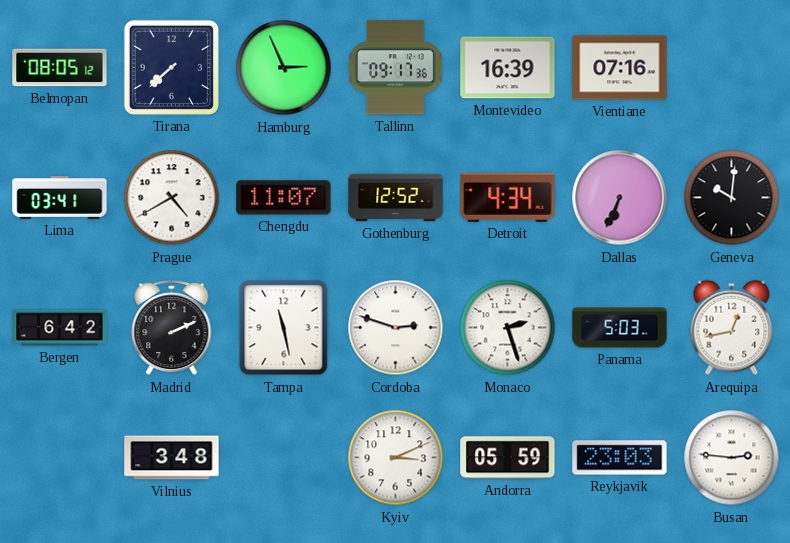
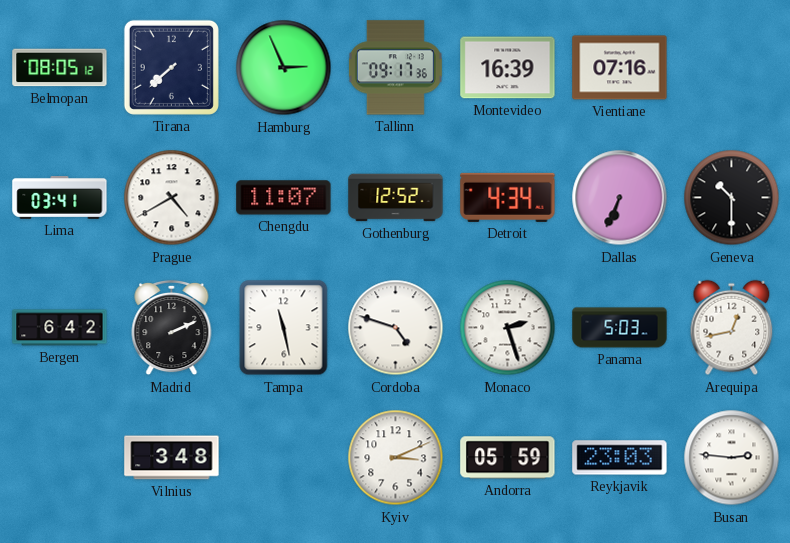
Geneva: 10:01 -> 10:30
Cordoba: 2:48 -> 4:48
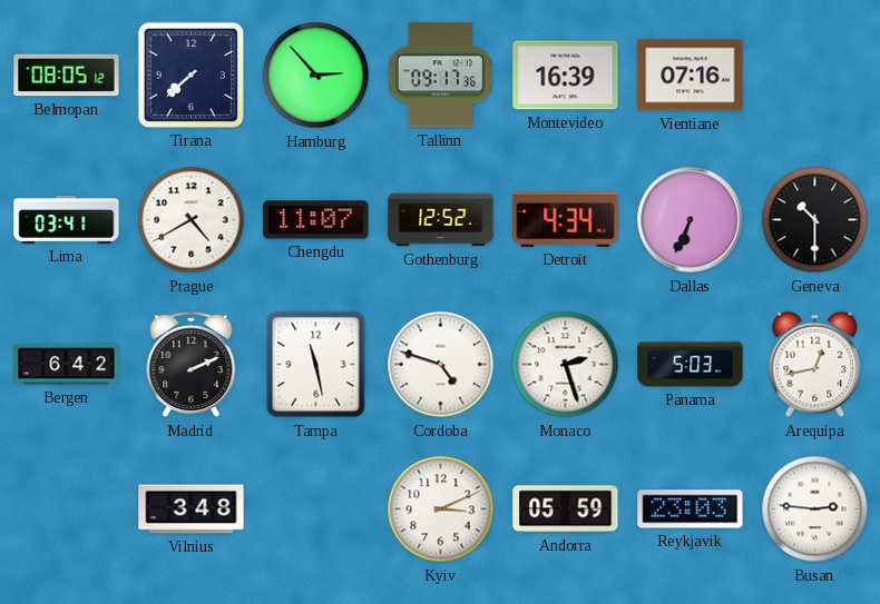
Hamburg: 2:56 -> 2:53
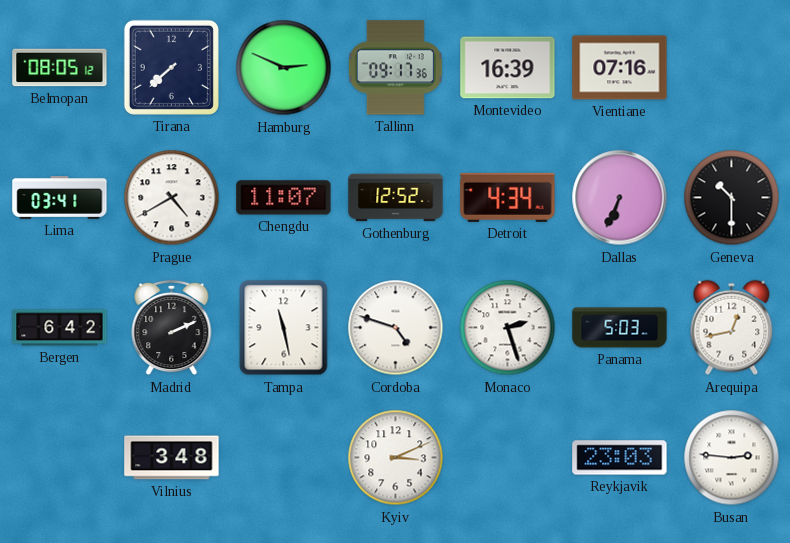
Hamburg: 2:53 -> 2:49
Andorra: 05:59 -> none
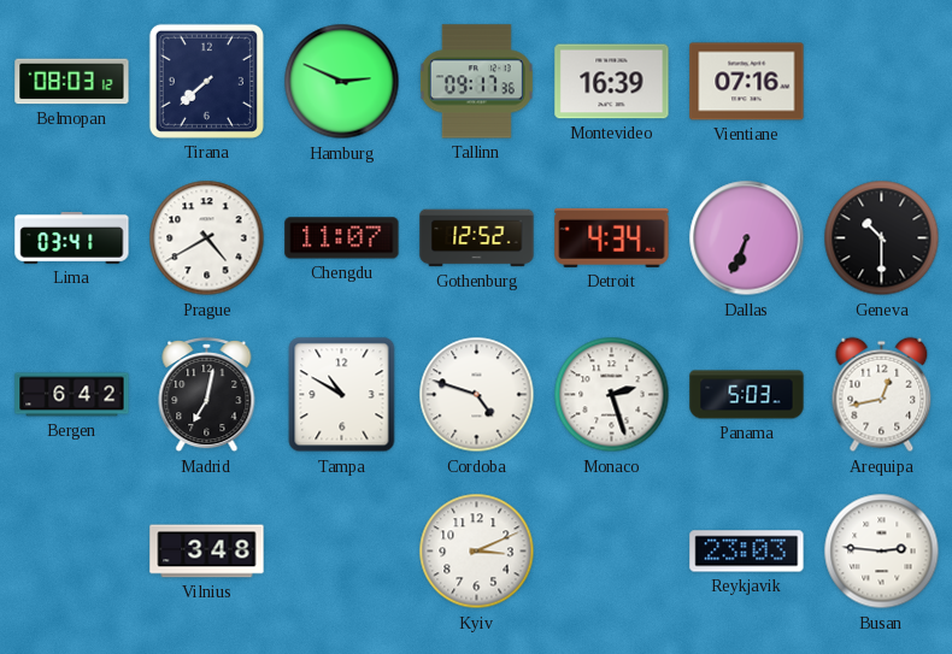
Belmopan: 08:05 -> 08:03
Madrid: 2:11 -> 7:02
Tampa: 11:28 -> 10:50
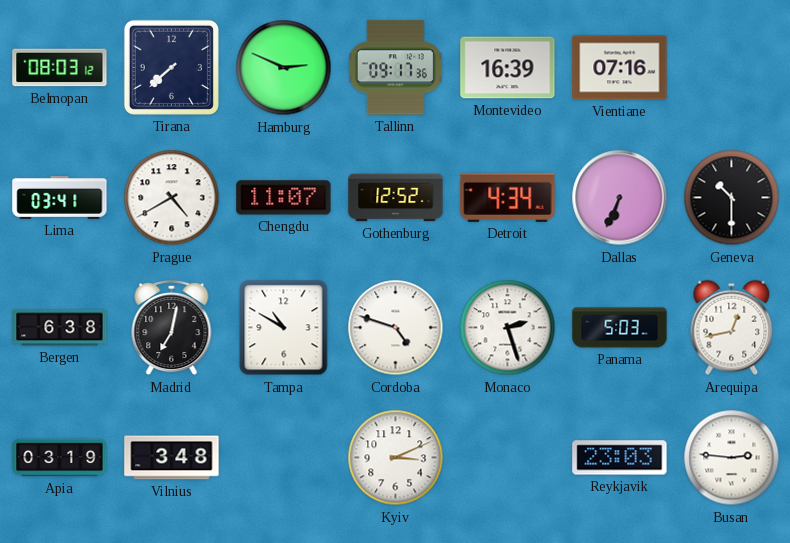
Bergen: 6:42 -> 6:38
Apia: none -> 03:19
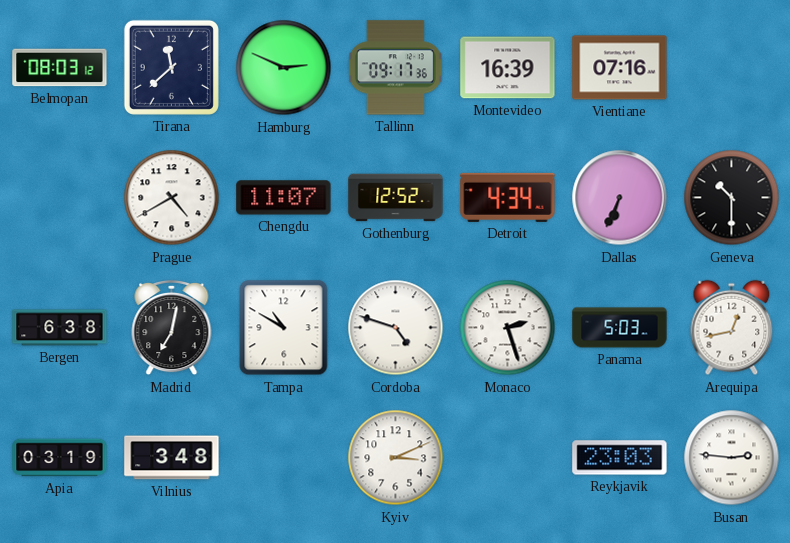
Tirana: 7:38 -> 11:38
Lima: 03:41 -> none
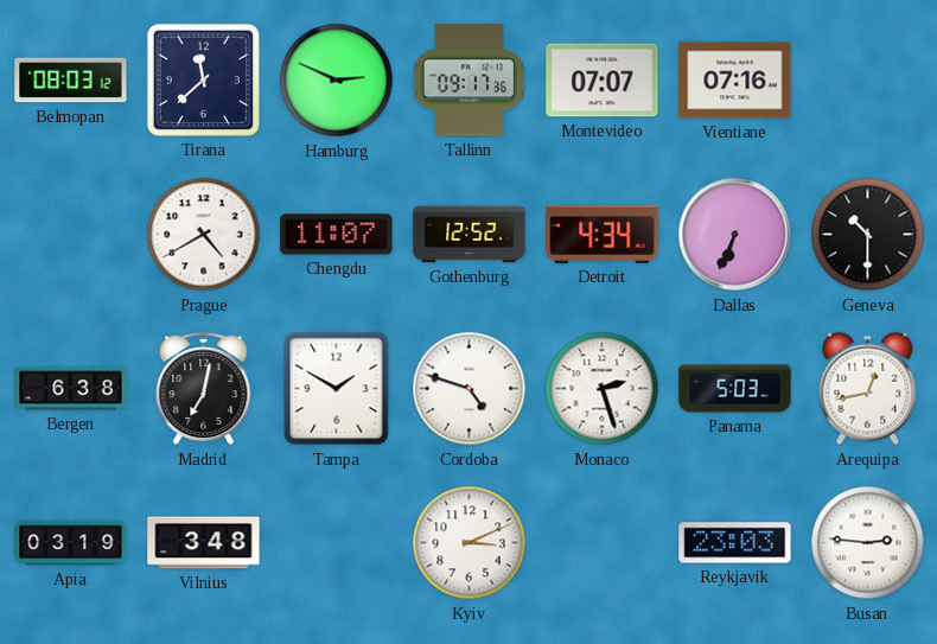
Montevideo: 16:39 -> 07:07
Tampa: 10:50 -> 1:50
